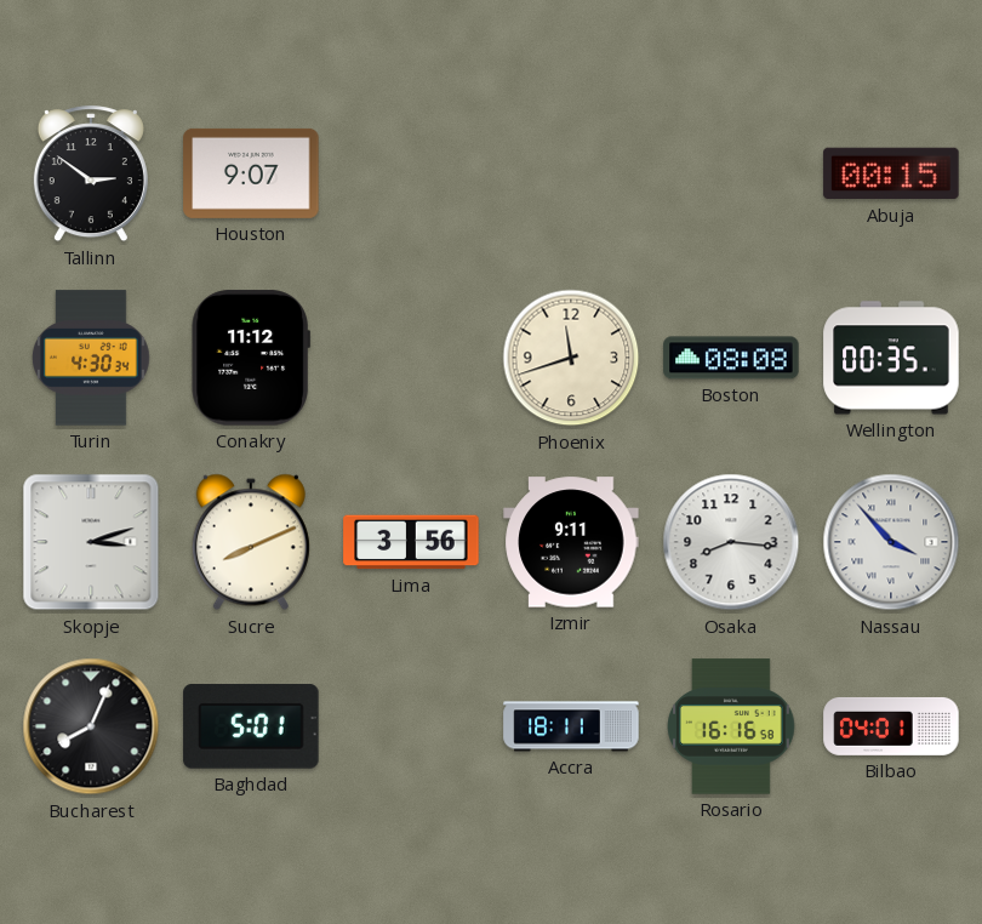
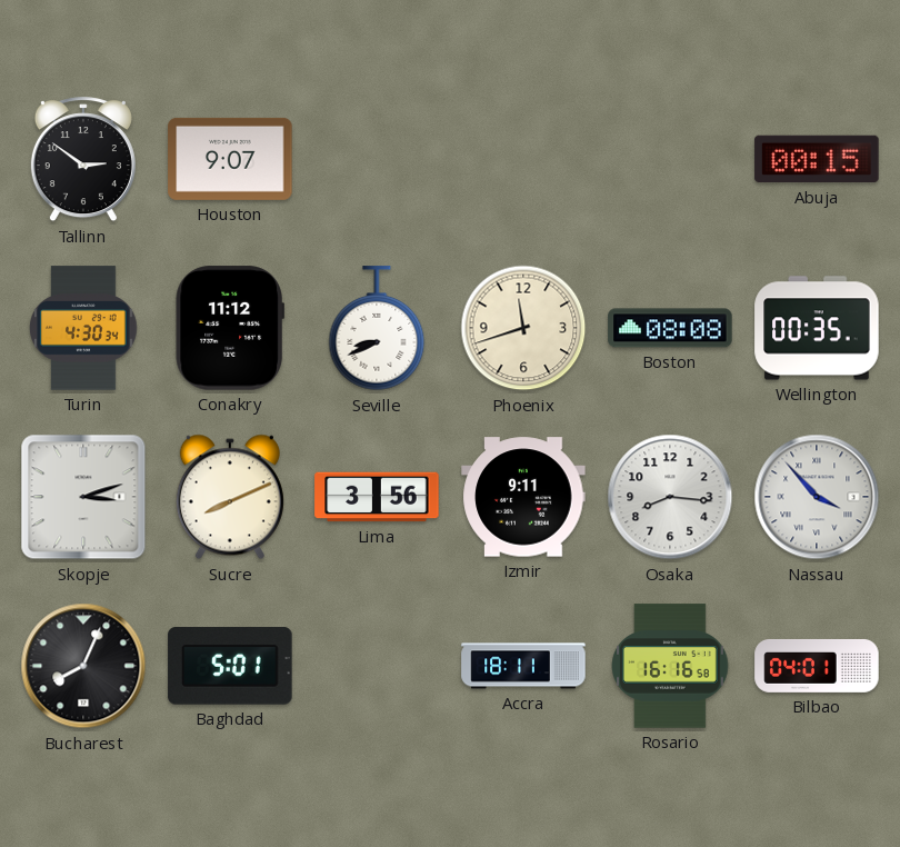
Seville: none -> 8:41
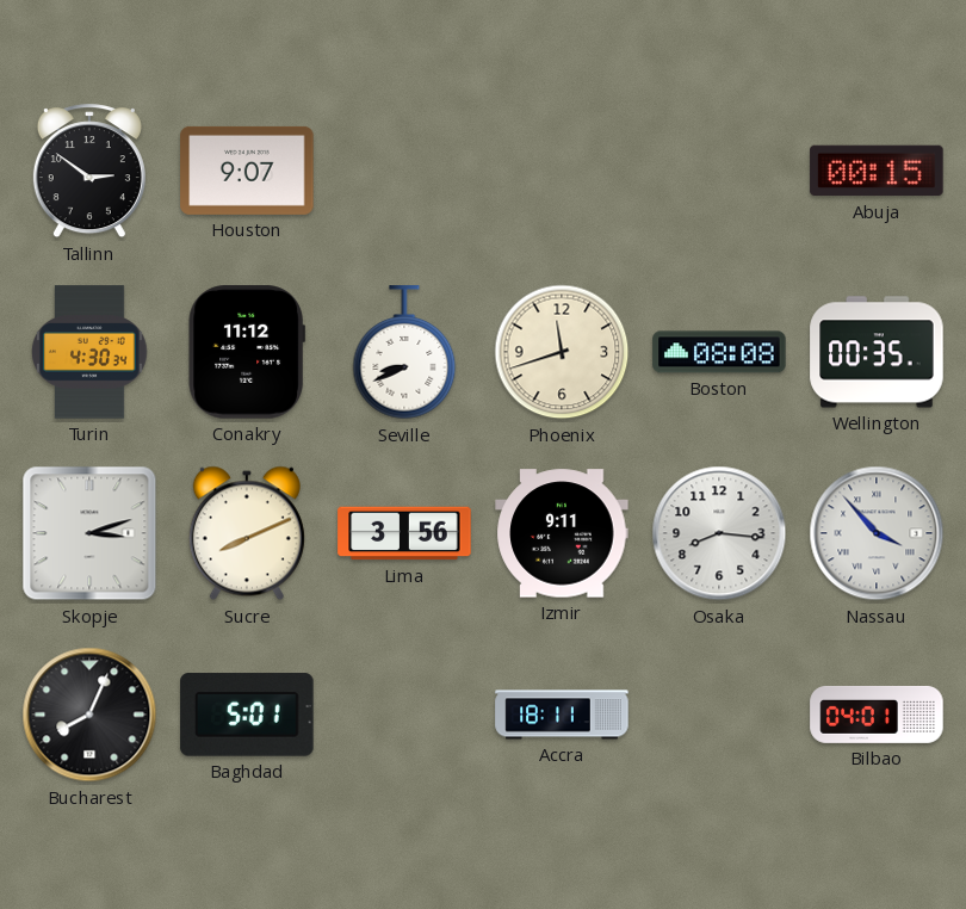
Rosario: 16:16 -> none
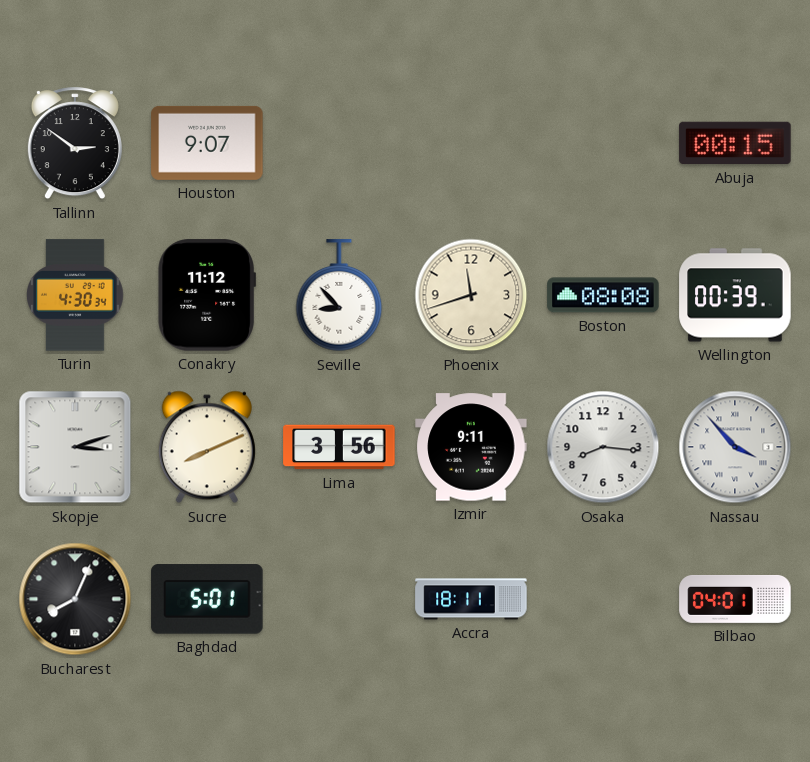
Seville: 8:41 -> 8:53
Wellington: 00:35 -> 00:39
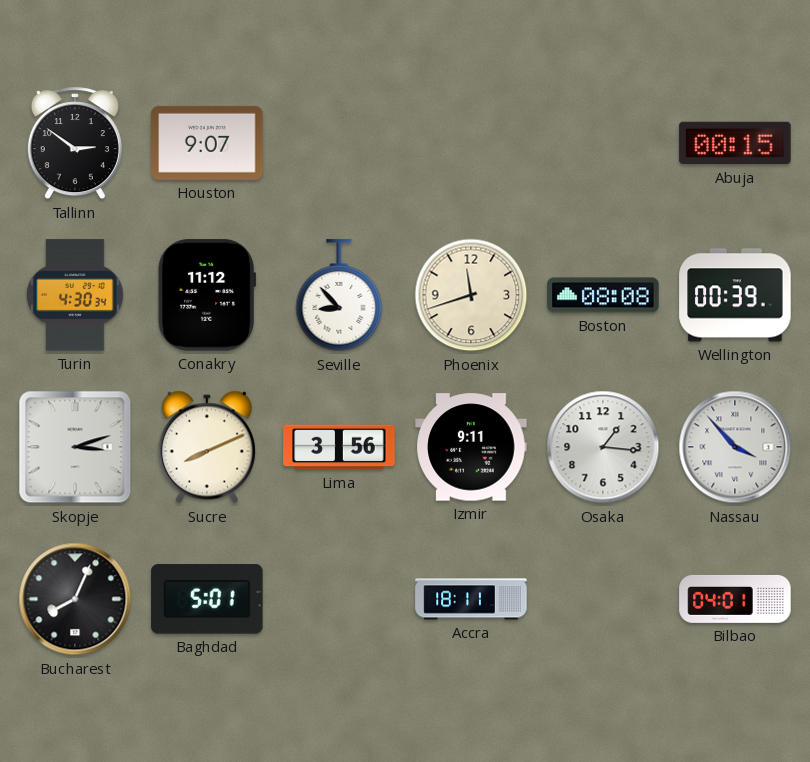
Osaka: 8:16 -> 1:16
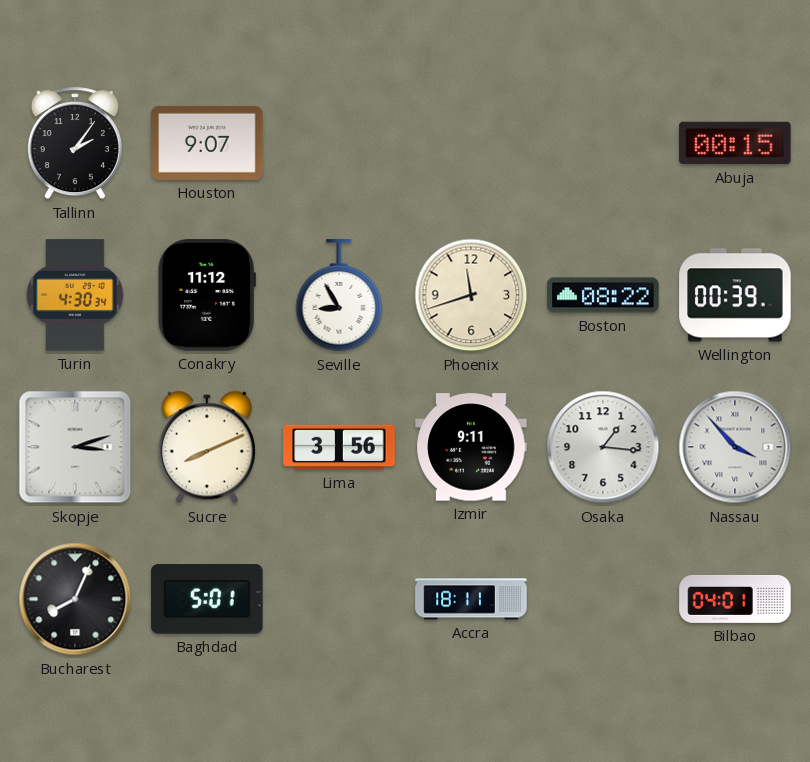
Tallinn: 2:51 -> 2:06
Seville: 8:53 -> 8:55
Boston: 08:08 -> 08:22
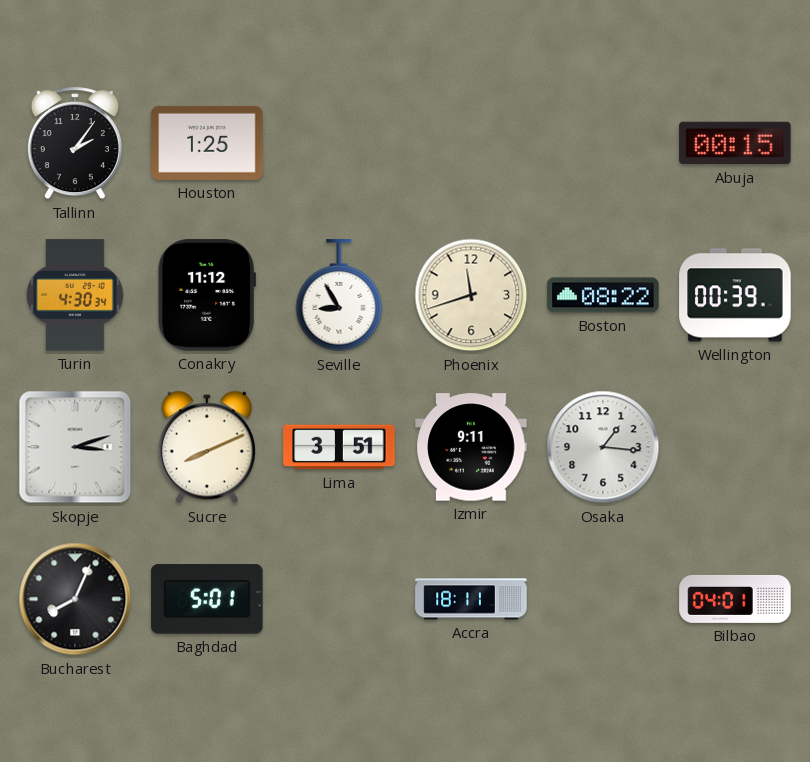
Houston: 9:07 -> 1:25
Lima: 3:56 -> 3:51
Nassau: 3:53 -> none
